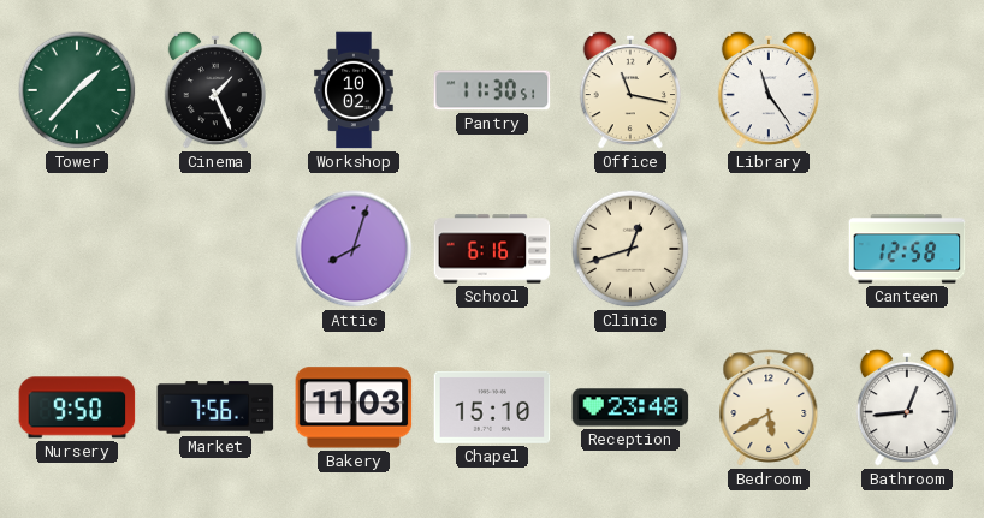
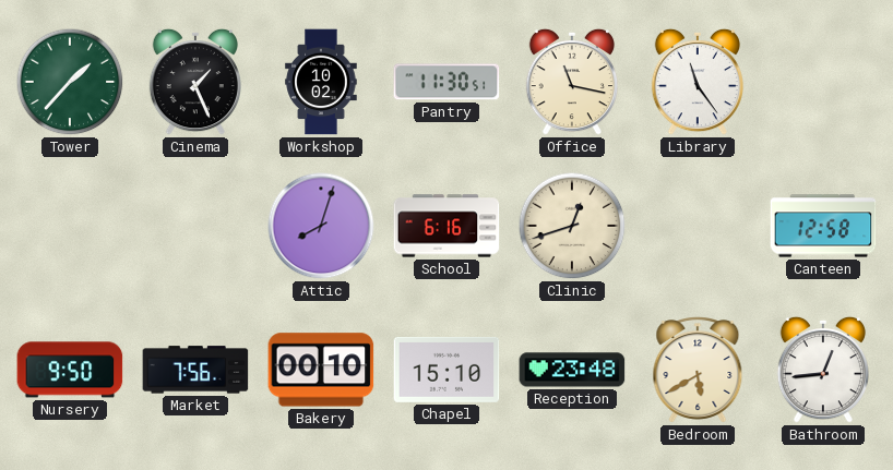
Bakery: 11:03 -> 00:10
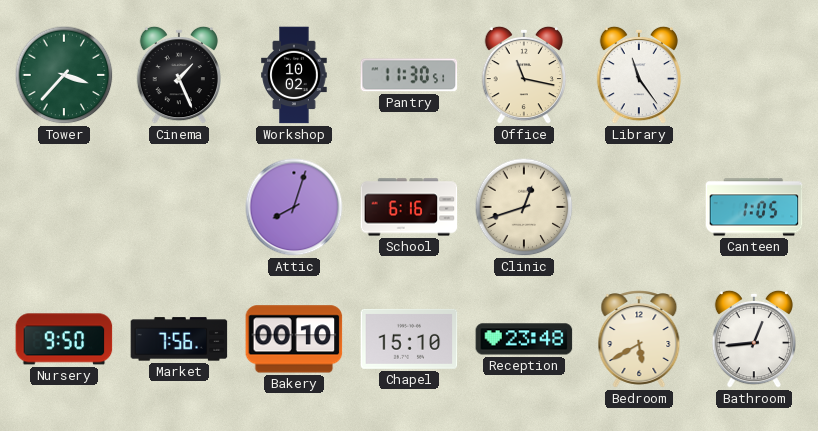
Tower: 1:37 -> 3:37
Canteen: 12:58 -> 1:05
